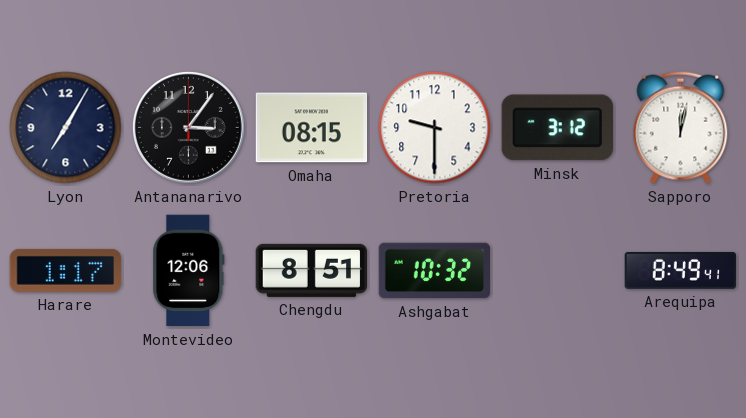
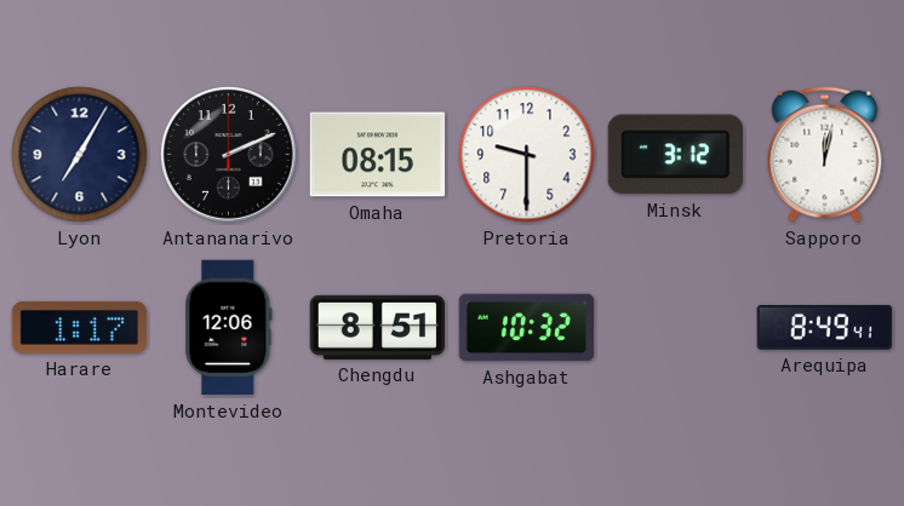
Antananarivo: 3:06 -> 2:11
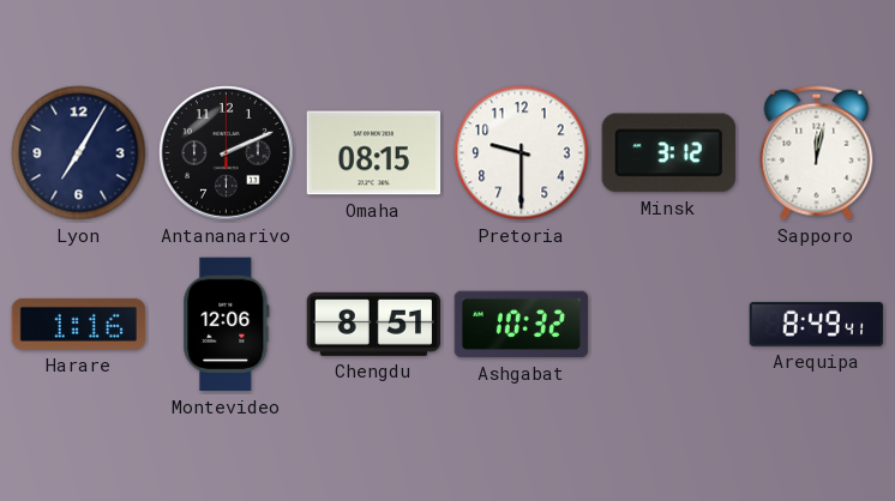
Harare: 1:17 -> 1:16
